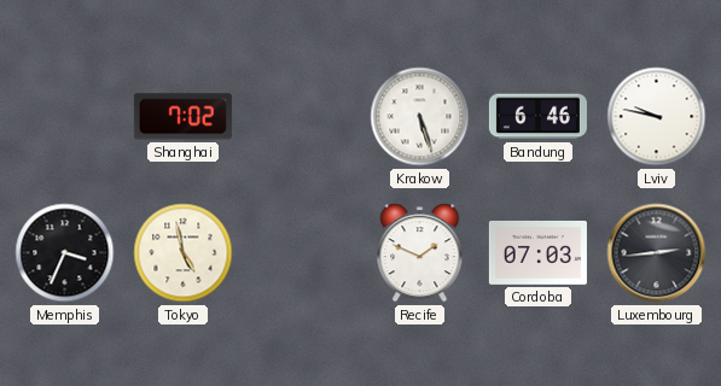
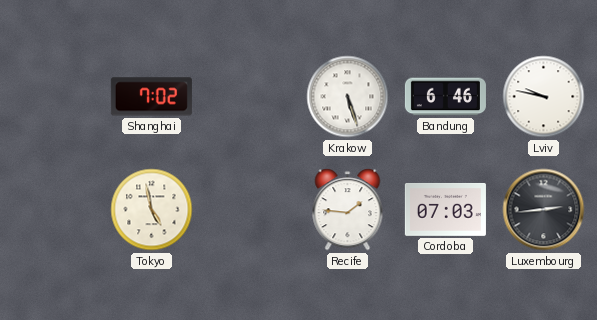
Memphis: 3:34 -> none
Recife: 1:49 -> 1:46
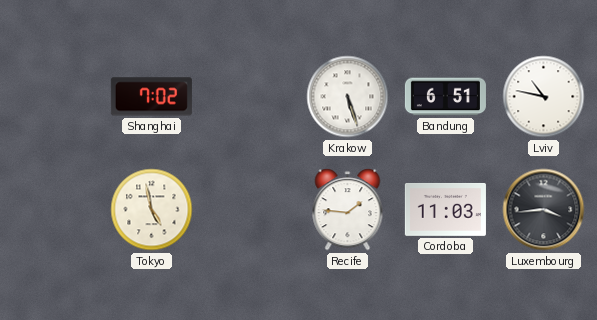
Bandung: 6:46 -> 6:51
Lviv: 9:47 -> 10:47
Cordoba: 07:03 -> 11:03
Luxembourg: 2:44 -> 3:44
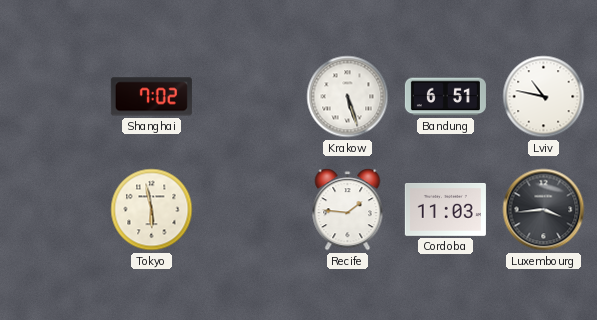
Tokyo: 4:58 -> 5:58
